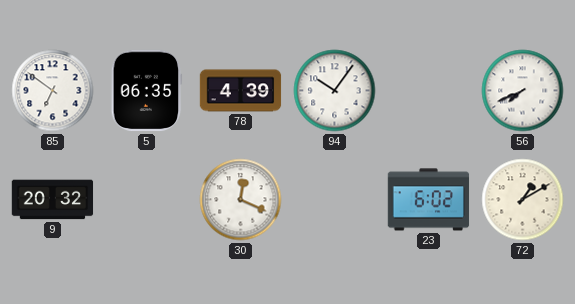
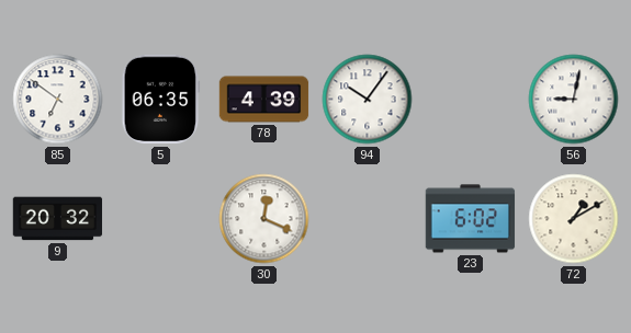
56: 7:41 -> 9:02
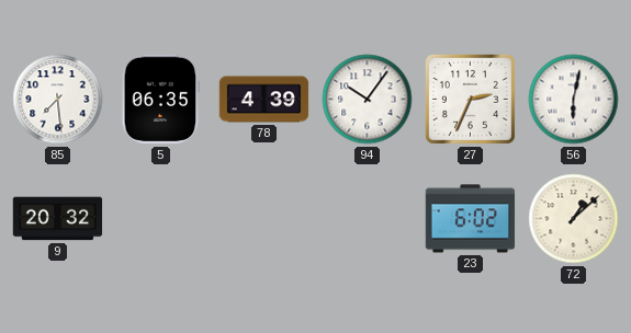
85: 6:51 -> 7:29
27: none -> 2:34
56: 9:02 -> 6:02
30: 12:19 -> none
72: 1:10 -> 1:08
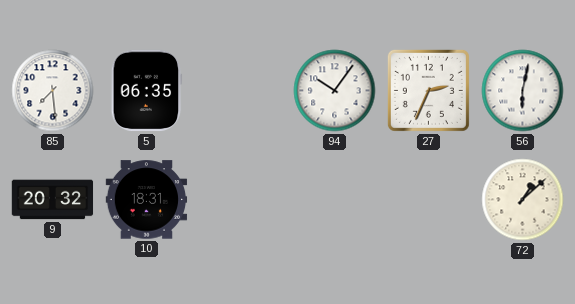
78: 4:39 -> none
10: none -> 18:31
23: 6:02 -> none
